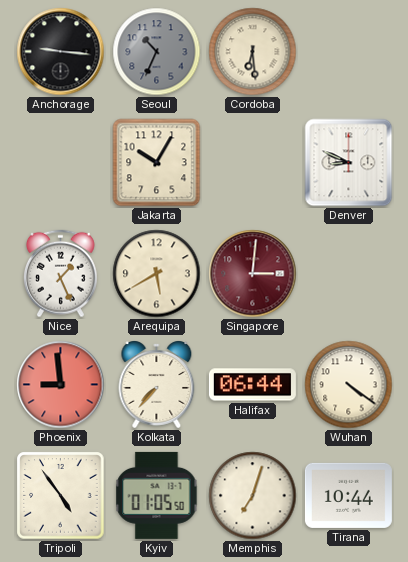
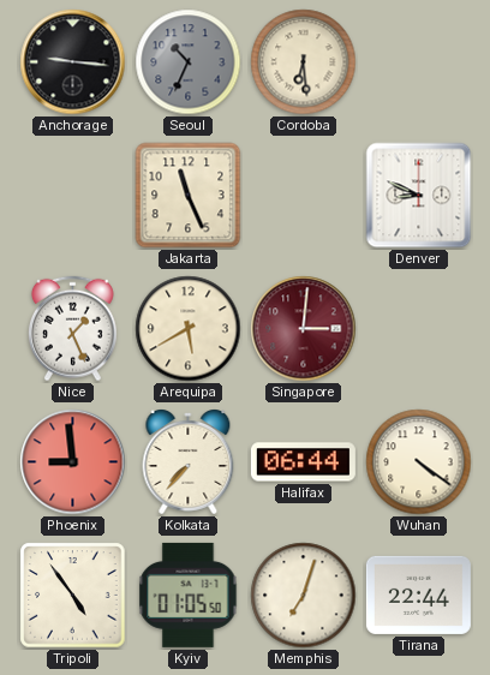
Jakarta: 10:05 -> 11:26
Tirana: 10:44 -> 22:44
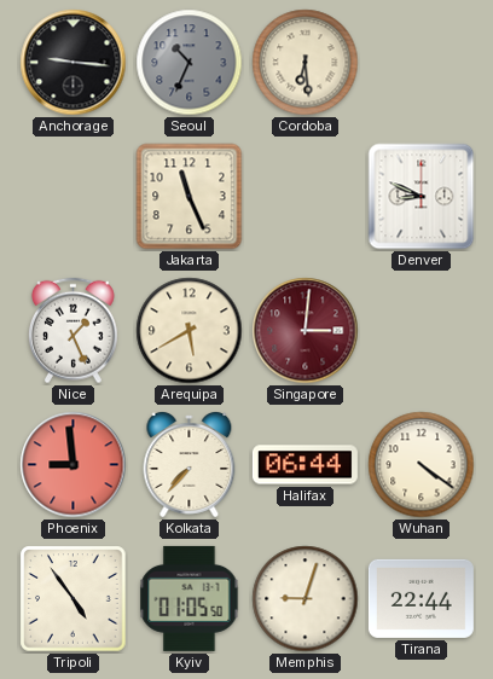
Memphis: 7:03 -> 9:03
